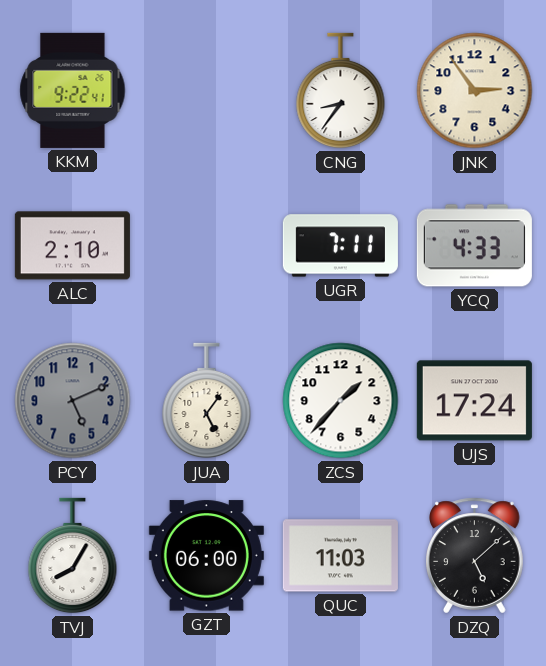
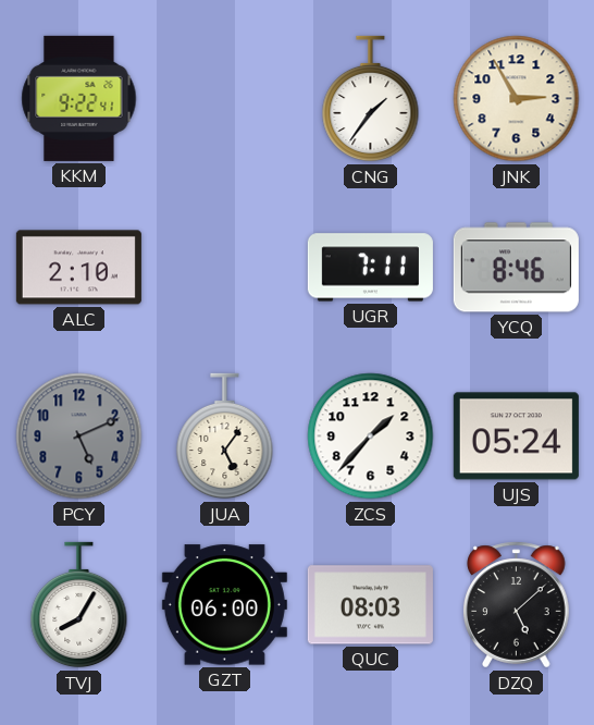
CNG: 8:36 -> 1:36
JNK: 2:54 -> 2:55
YCQ: 4:33 -> 8:46
UJS: 17:24 -> 05:24
QUC: 11:03 -> 08:03
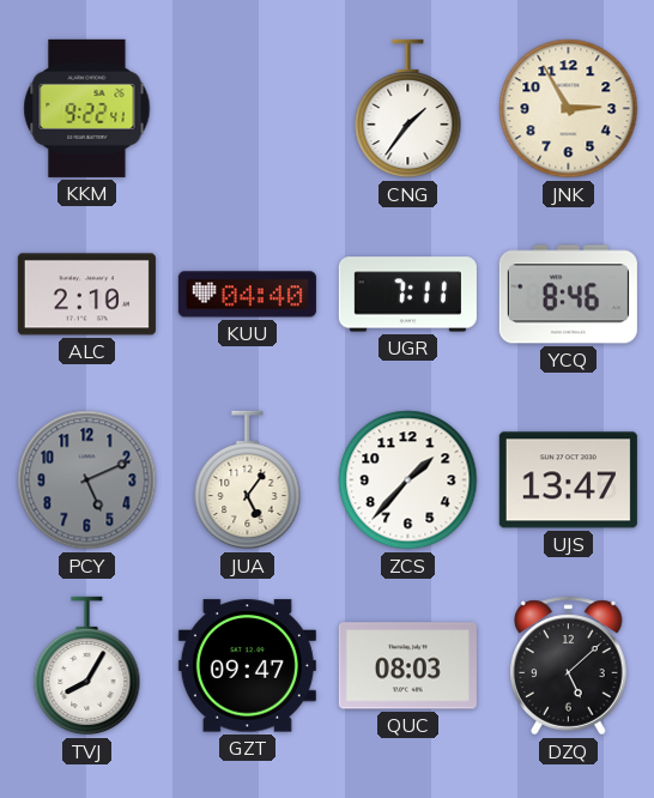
KUU: none -> 04:40
UJS: 05:24 -> 13:47
GZT: 06:00 -> 09:47
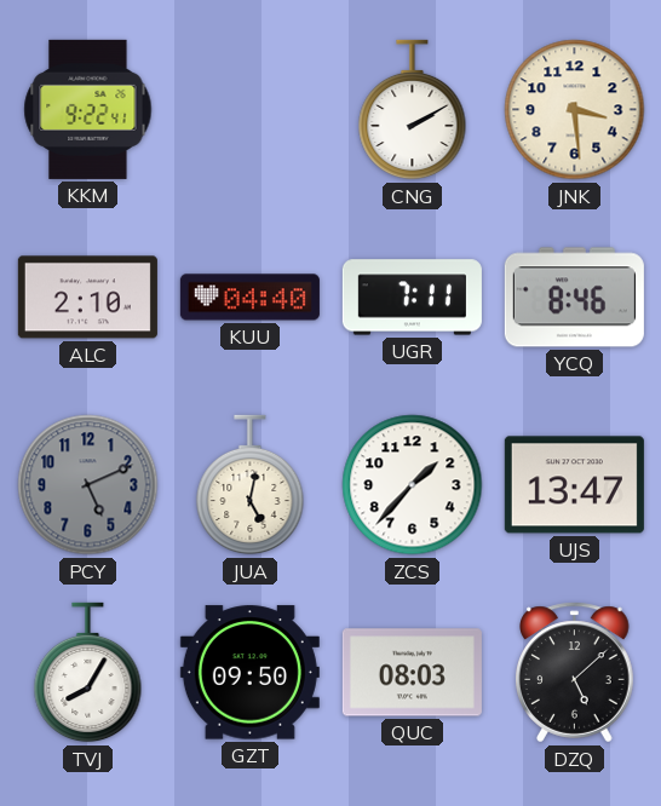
CNG: 1:36 -> 2:10
JNK: 2:55 -> 3:29
JUA: 5:06 -> 5:02
GZT: 09:47 -> 09:50
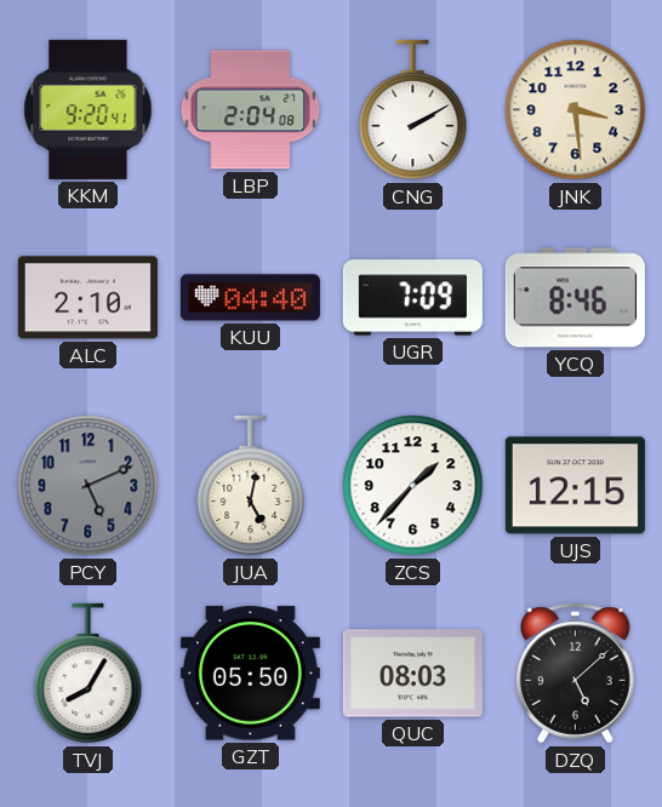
KKM: 9:22 -> 9:20
LBP: none -> 2:04
UGR: 7:11 -> 7:09
UJS: 13:47 -> 12:15
GZT: 09:50 -> 05:50
